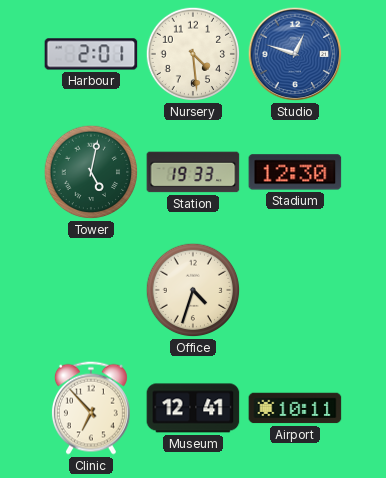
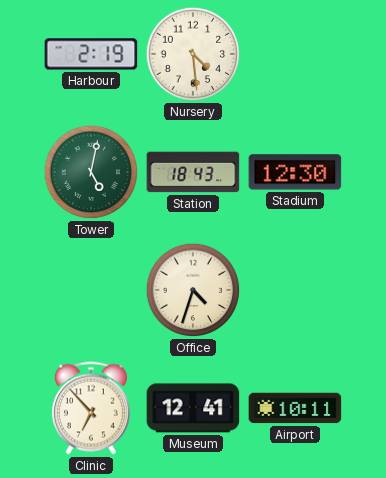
Harbour: 2:01 -> 2:19
Studio: 12:48 -> none
Station: 19:33 -> 18:43
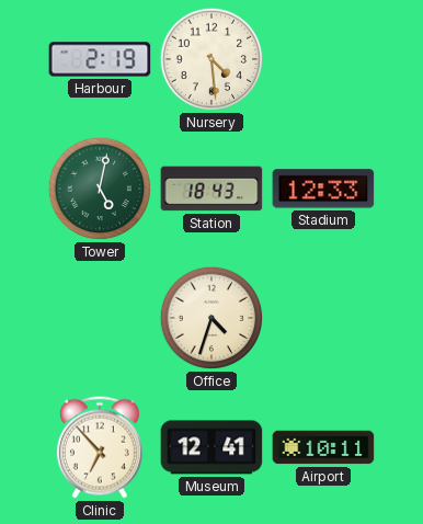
Stadium: 12:30 -> 12:33
